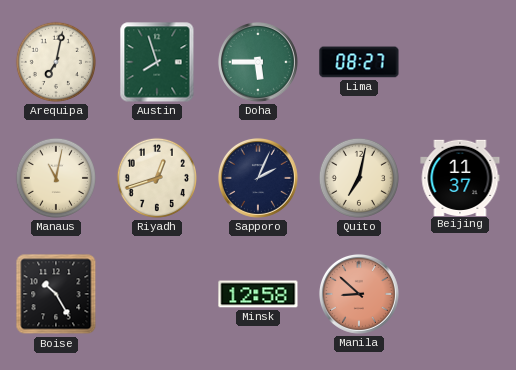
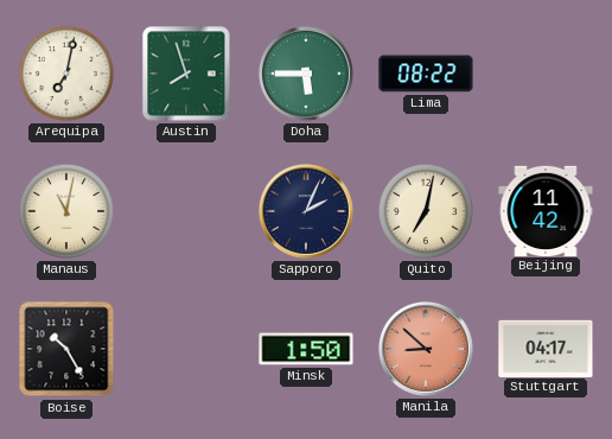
Lima: 08:27 -> 08:22
Riyadh: 12:42 -> none
Beijing: 11:37 -> 11:42
Minsk: 12:58 -> 1:50
Stuttgart: none -> 04:17
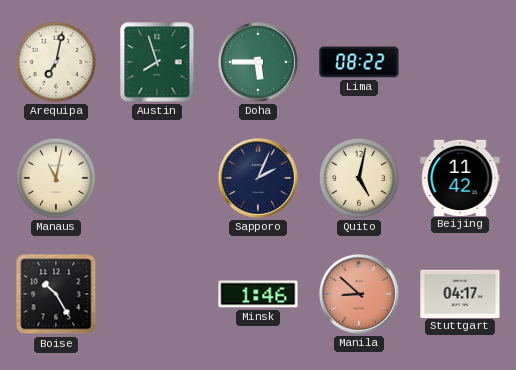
Quito: 7:02 -> 5:02
Minsk: 1:50 -> 1:46
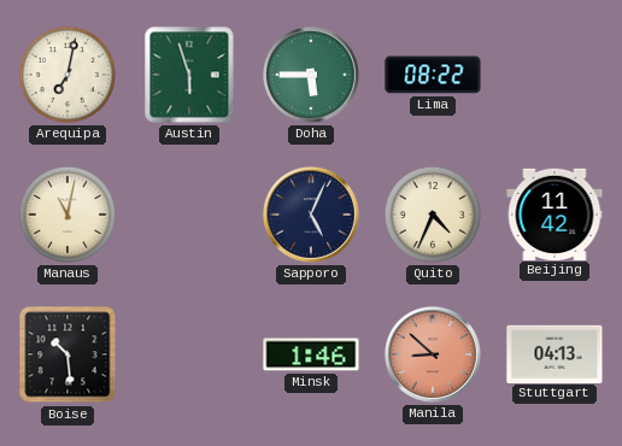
Austin: 7:57 -> 5:57
Sapporo: 2:04 -> 5:04
Quito: 5:02 -> 4:34
Boise: 10:25 -> 10:29
Stuttgart: 04:17 -> 04:13
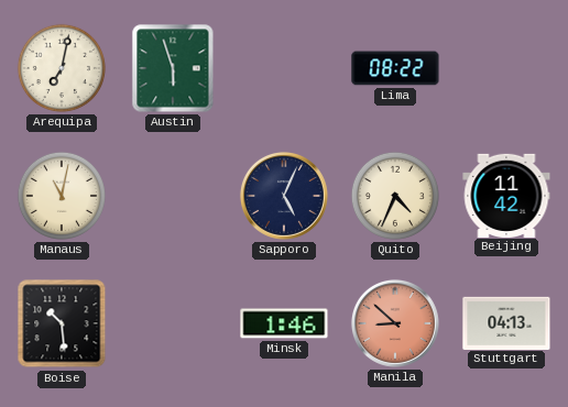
Doha: 5:45 -> none
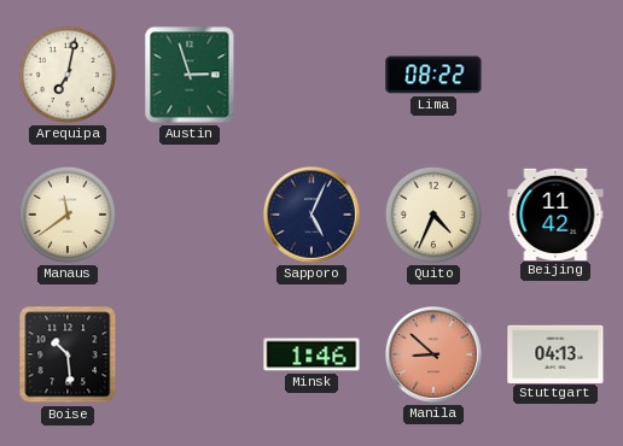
Austin: 5:57 -> 2:57
Manaus: 11:02 -> 11:39
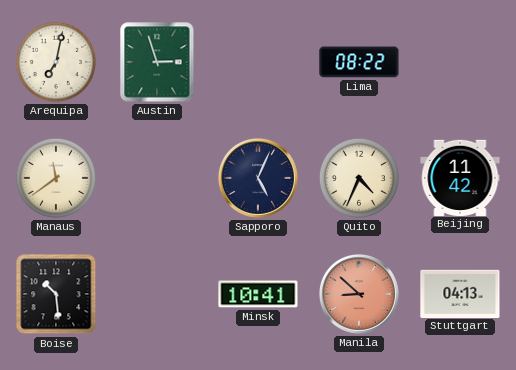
Minsk: 1:46 -> 10:41
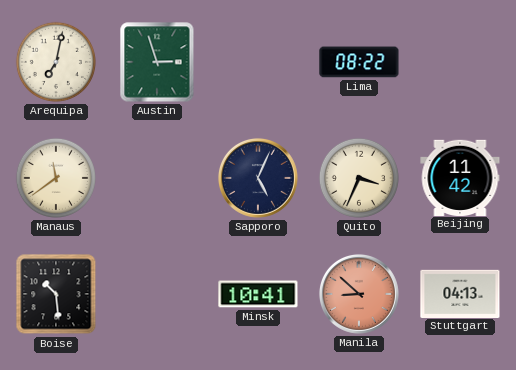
Quito: 4:34 -> 3:34
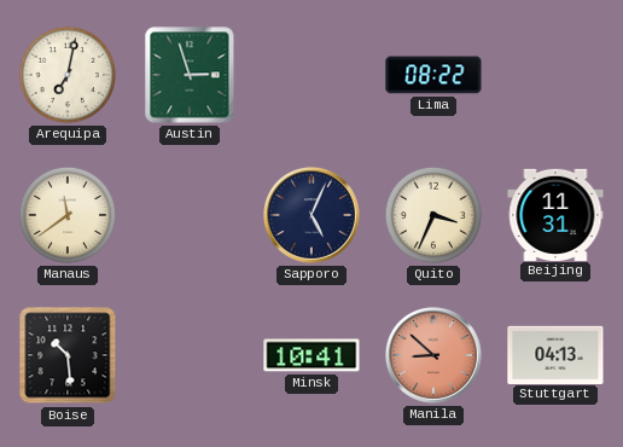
Beijing: 11:42 -> 11:31
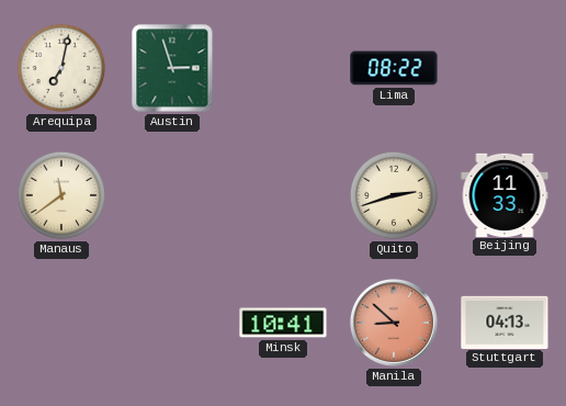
Sapporo: 5:04 -> none
Quito: 3:34 -> 2:42
Beijing: 11:31 -> 11:33
Boise: 10:29 -> none
